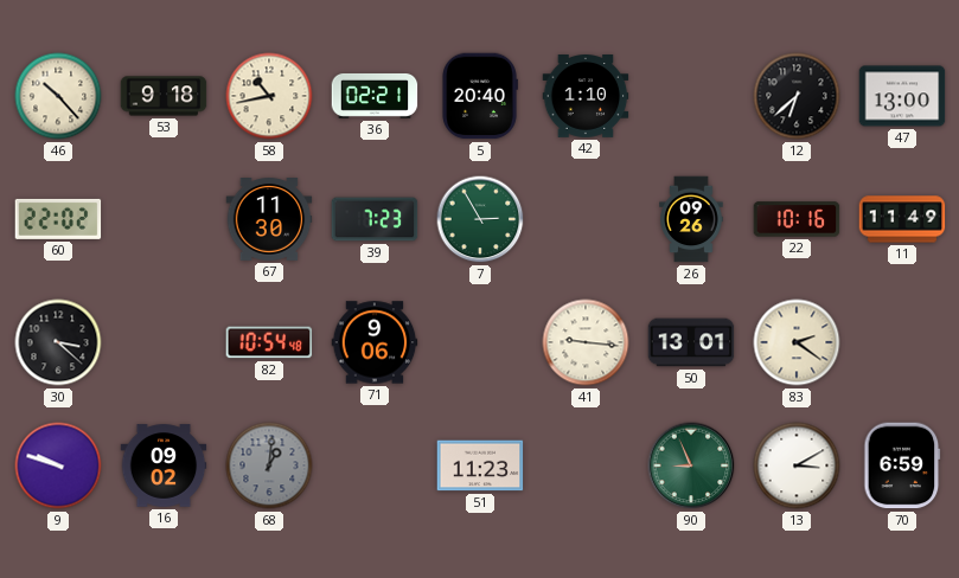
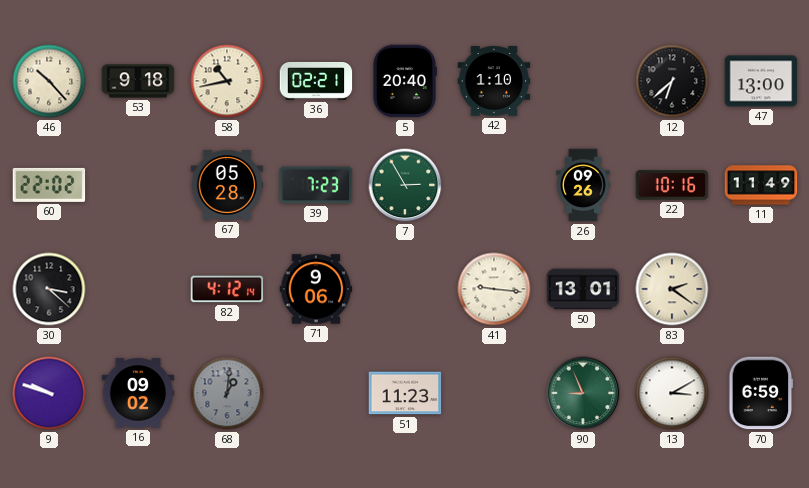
67: 11:30 -> 05:28
82: 10:54 -> 4:12
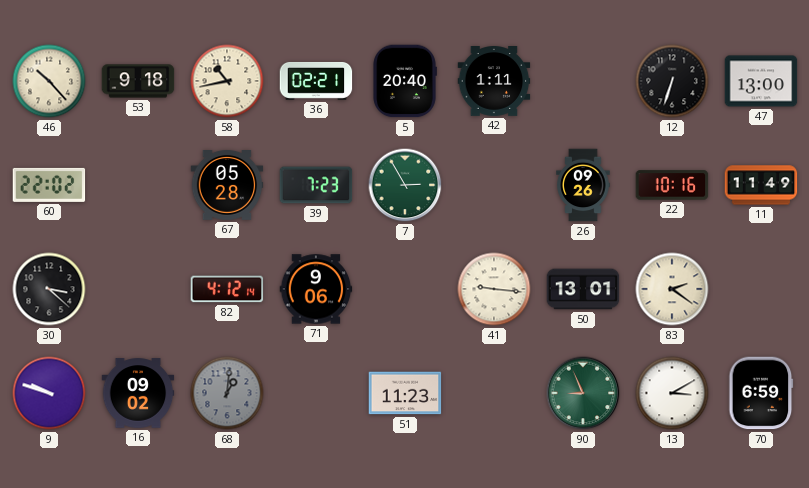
42: 1:10 -> 1:11
12: 6:38 -> 6:33
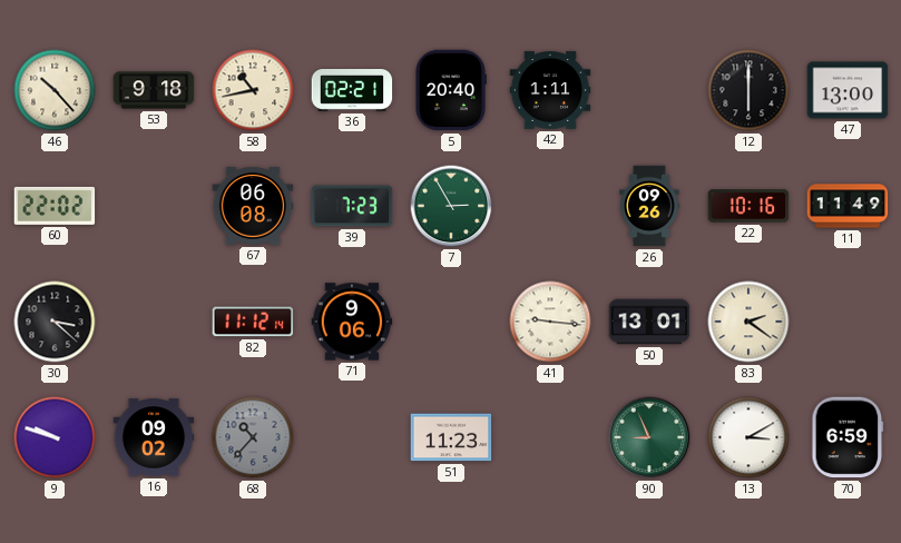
12: 6:33 -> 6:00
67: 05:28 -> 06:08
82: 4:12 -> 11:12
68: 1:01 -> 10:37
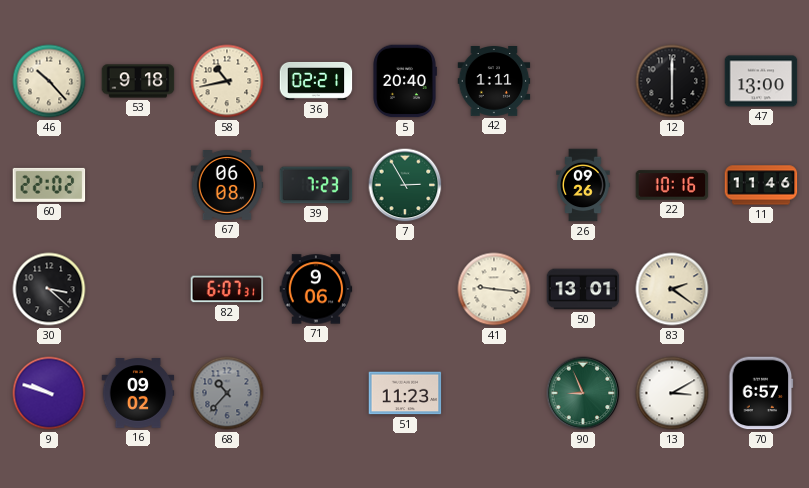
11: 11:49 -> 11:46
82: 11:12 -> 6:07
70: 6:59 -> 6:57
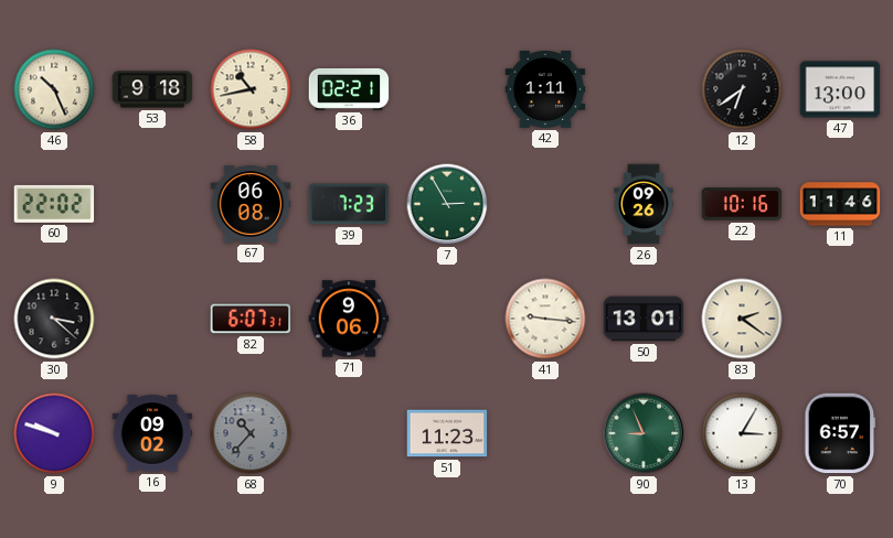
46: 10:23 -> 10:26
5: 20:40 -> none
12: 6:00 -> 6:39
13: 3:10 -> 3:05
